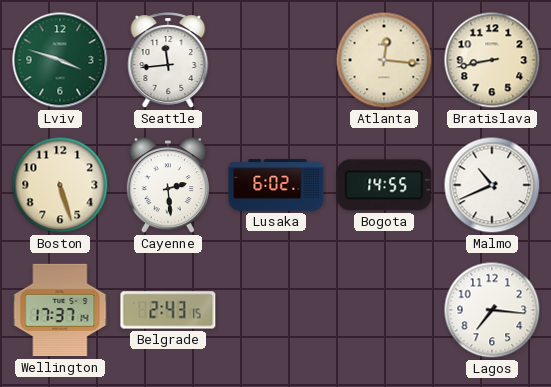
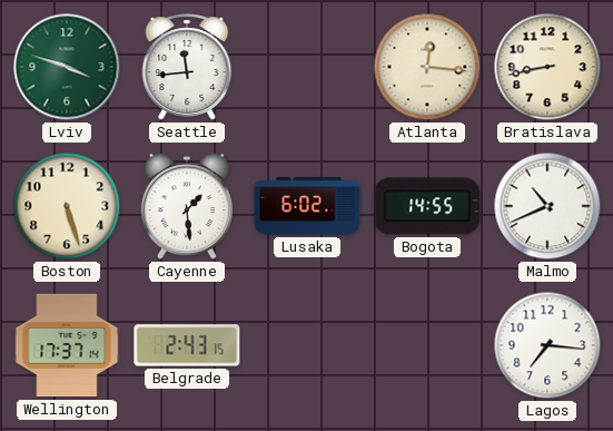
Cayenne: 2:29 -> 1:29
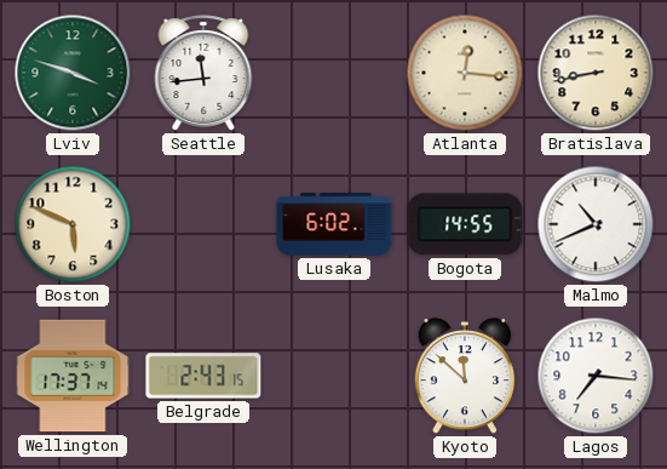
Boston: 5:27 -> 5:49
Cayenne: 1:29 -> none
Kyoto: none -> 11:52
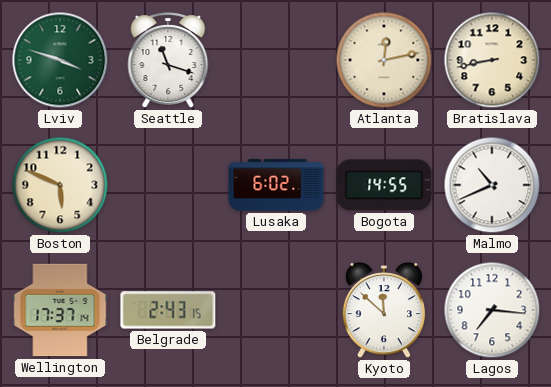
Seattle: 11:44 -> 11:18
Atlanta: 12:16 -> 12:13
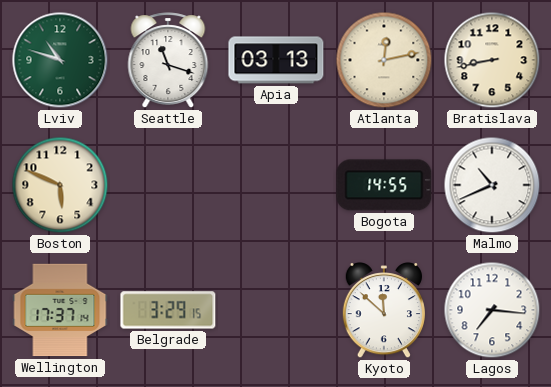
Lviv: 3:48 -> 10:48
Apia: none -> 03:13
Lusaka: 6:02 -> none
Belgrade: 2:43 -> 3:29
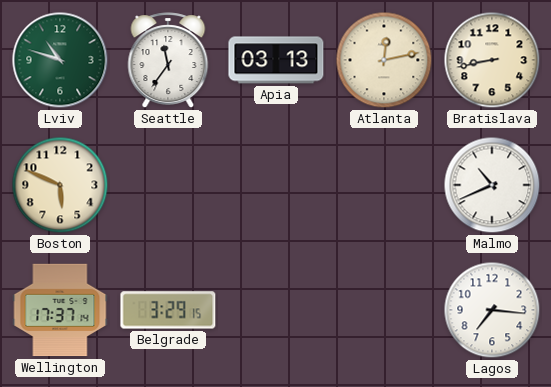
Seattle: 11:18 -> 11:36
Bogota: 14:55 -> none
Kyoto: 11:52 -> none
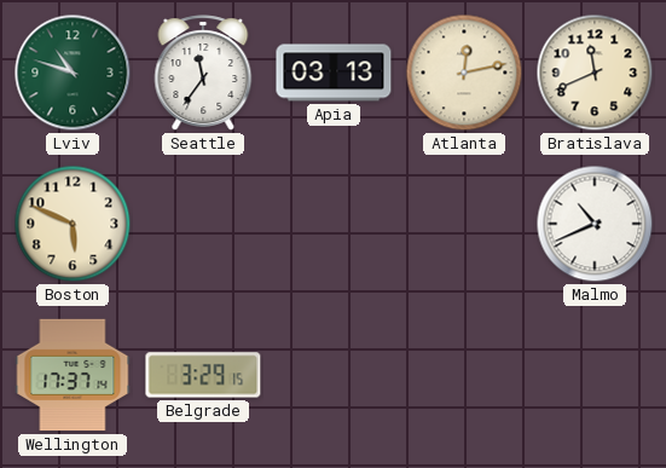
Bratislava: 8:43 -> 11:41
Lagos: 7:16 -> none
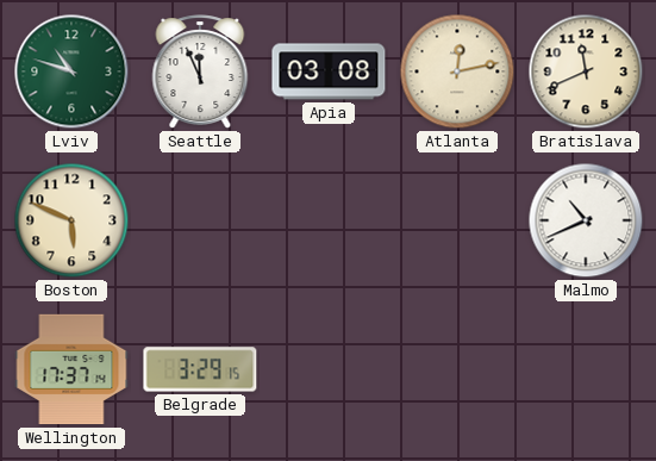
Seattle: 11:36 -> 11:56
Apia: 03:13 -> 03:08
